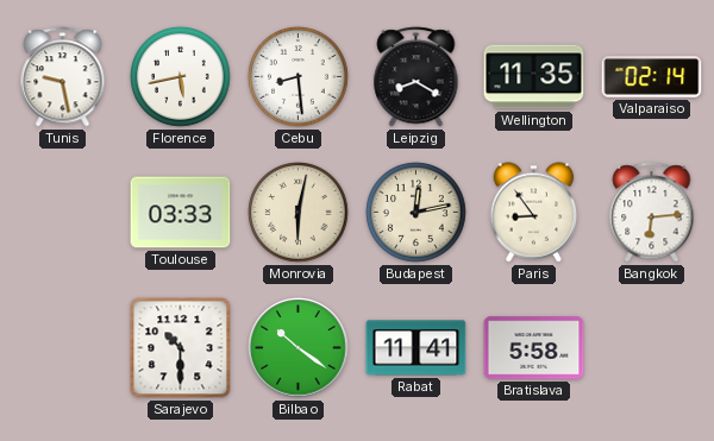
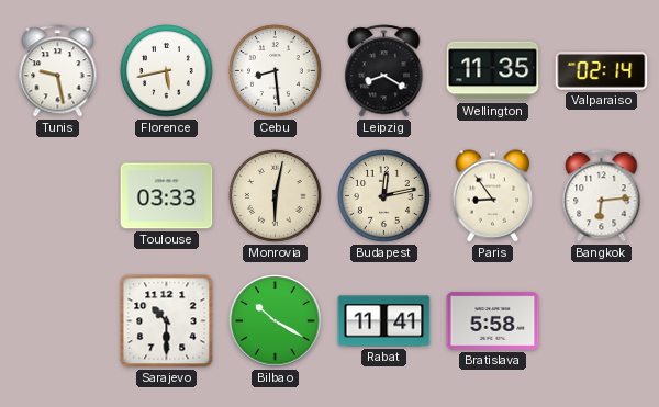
Bilbao: 10:21 -> 10:20
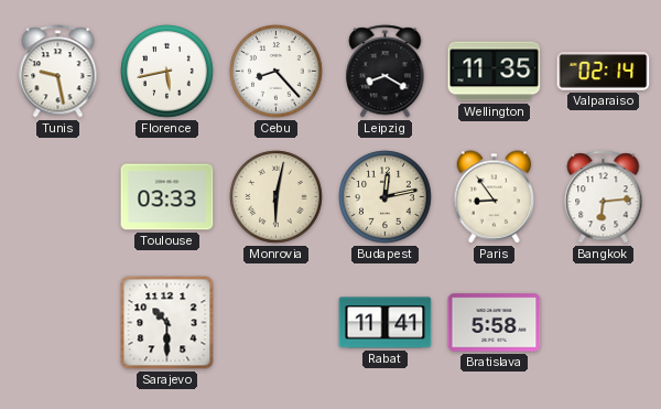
Cebu: 8:29 -> 8:23
Bilbao: 10:20 -> none
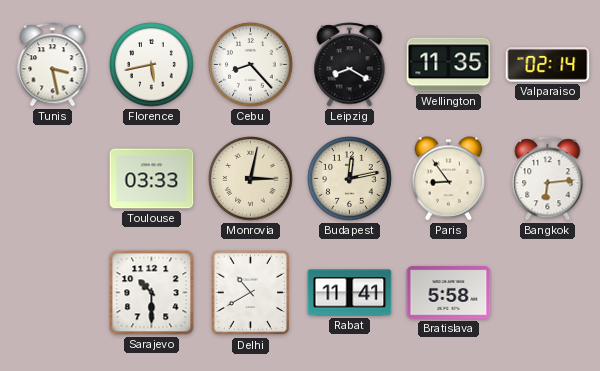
Tunis: 9:28 -> 3:28
Monrovia: 6:02 -> 3:02
Delhi: none -> 10:40
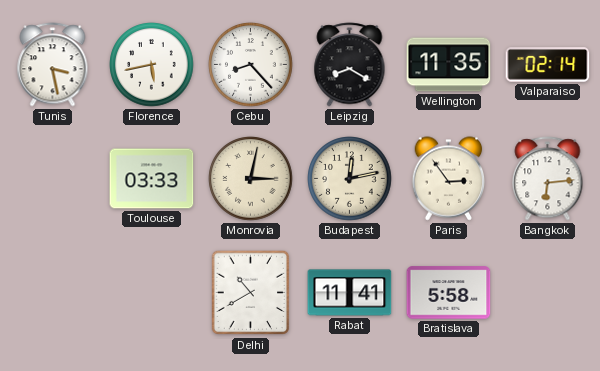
Paris: 8:54 -> 2:54
Sarajevo: 10:30 -> none
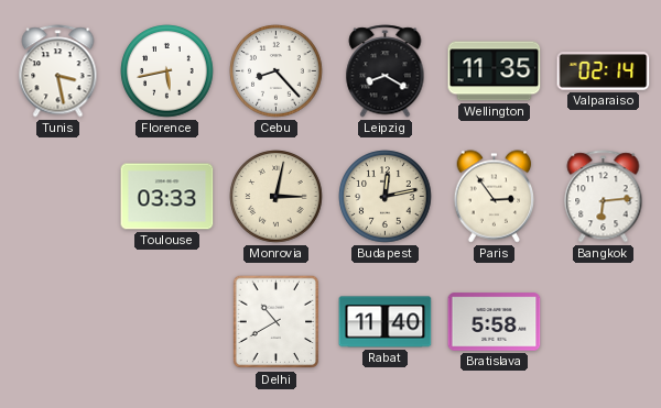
Rabat: 11:41 -> 11:40
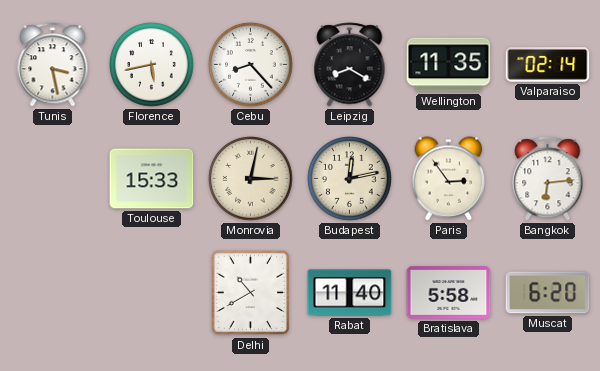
Toulouse: 03:33 -> 15:33
Muscat: none -> 6:20
